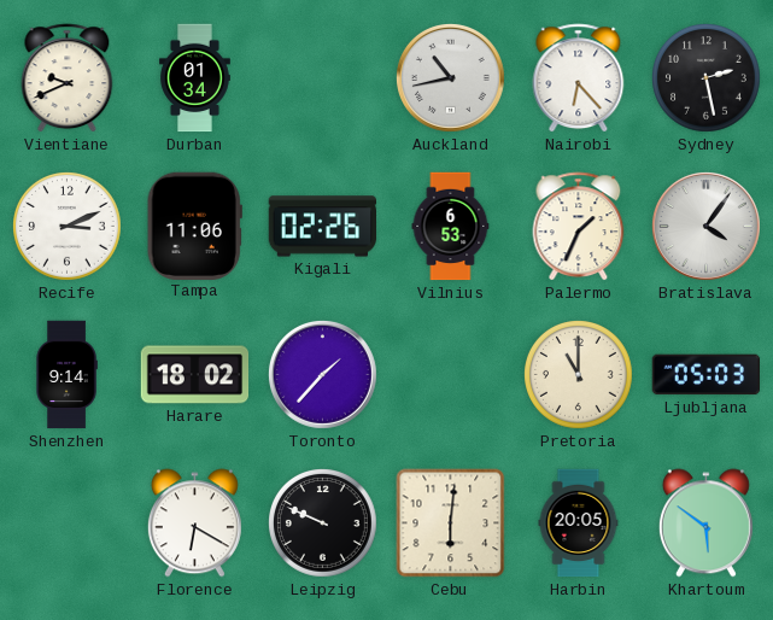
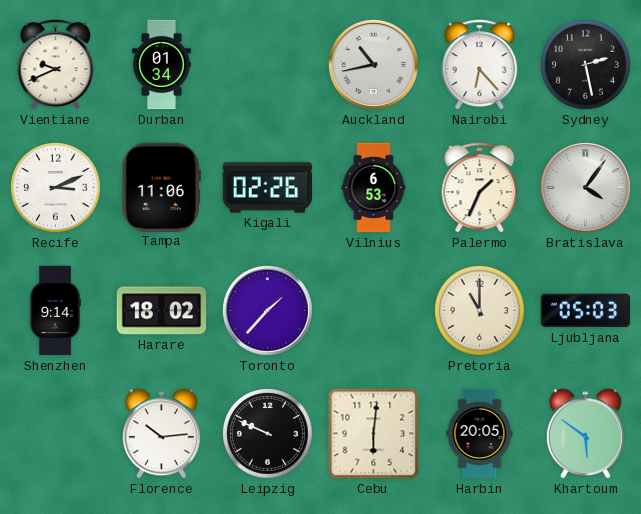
Florence: 6:20 -> 10:14
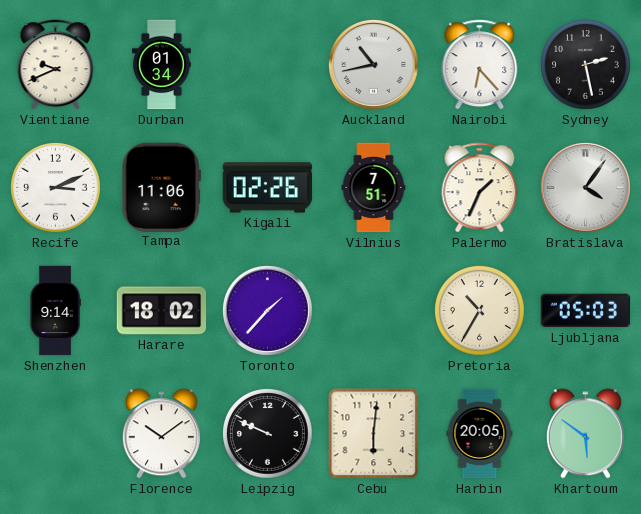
Vilnius: 6:53 -> 7:51
Pretoria: 11:00 -> 10:35
Florence: 10:14 -> 10:09
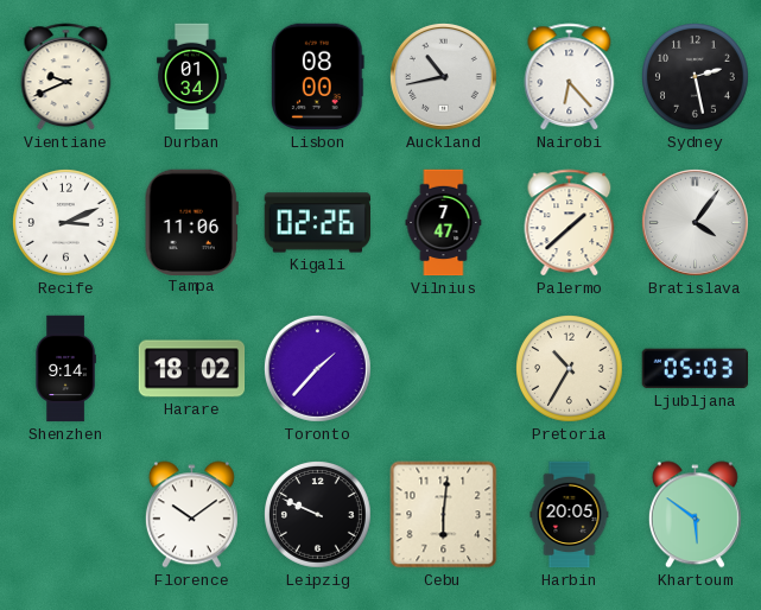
Lisbon: none -> 08:00
Vilnius: 7:51 -> 7:47
Palermo: 1:34 -> 1:38
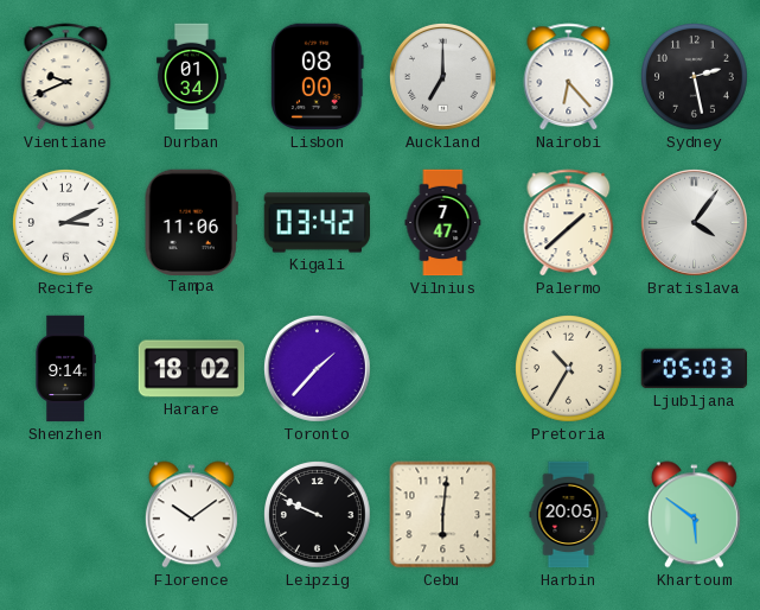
Auckland: 10:43 -> 7:00
Kigali: 02:26 -> 03:42
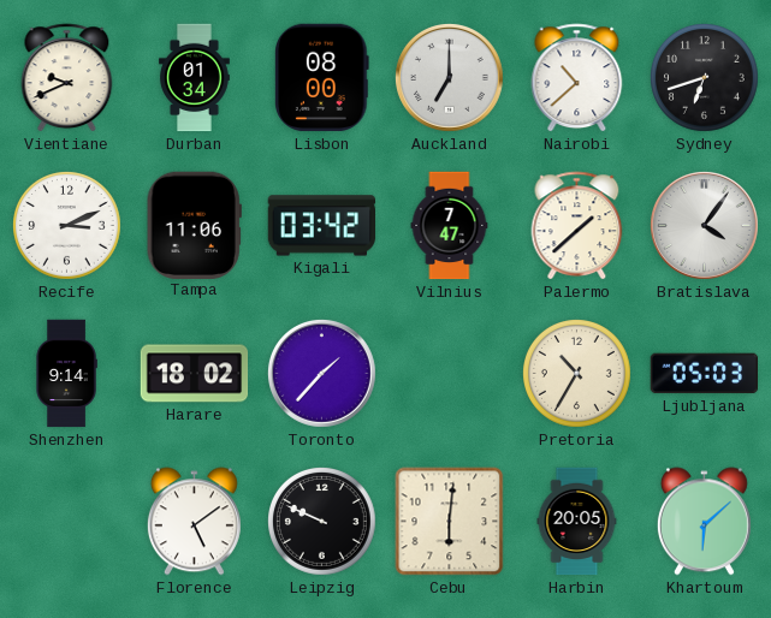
Nairobi: 6:23 -> 10:38
Sydney: 2:28 -> 6:42
Florence: 10:09 -> 5:09
Khartoum: 5:51 -> 6:08
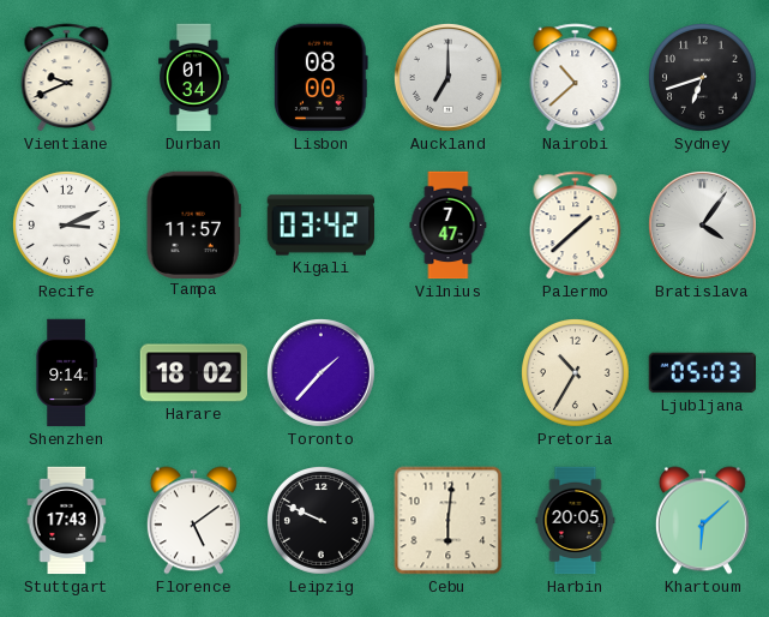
Tampa: 11:06 -> 11:57
Stuttgart: none -> 17:43
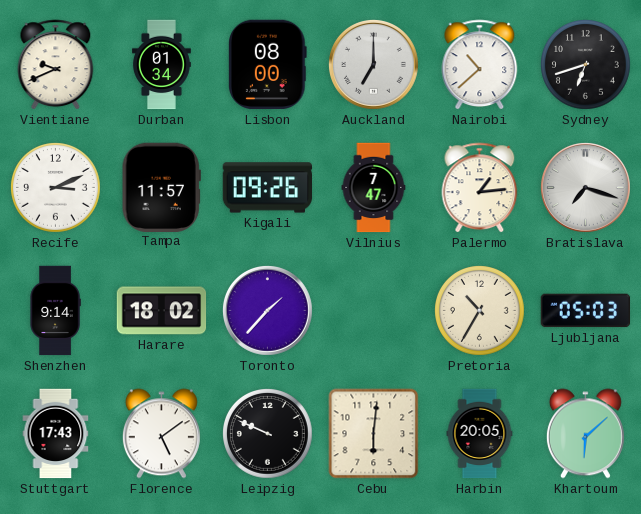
Kigali: 03:42 -> 09:26
Palermo: 1:38 -> 1:14
Bratislava: 4:06 -> 7:18
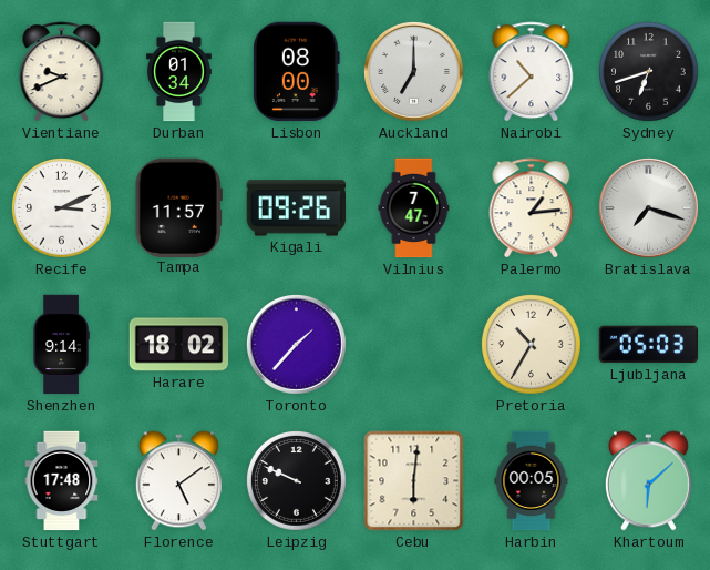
Stuttgart: 17:43 -> 17:48
Harbin: 20:05 -> 00:05
